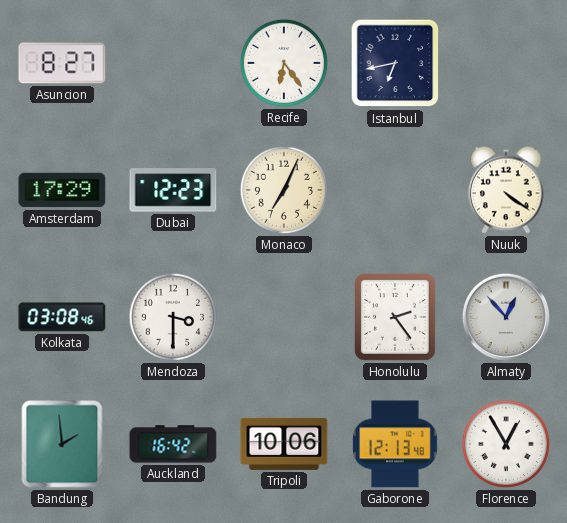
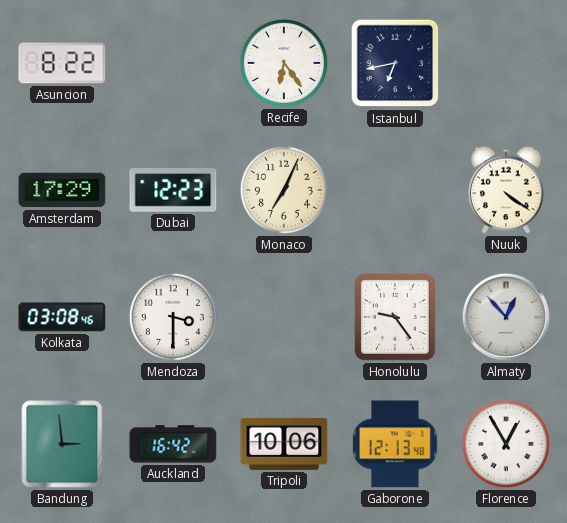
Asuncion: 8:27 -> 8:22
Honolulu: 2:24 -> 9:24
Bandung: 1:59 -> 2:59
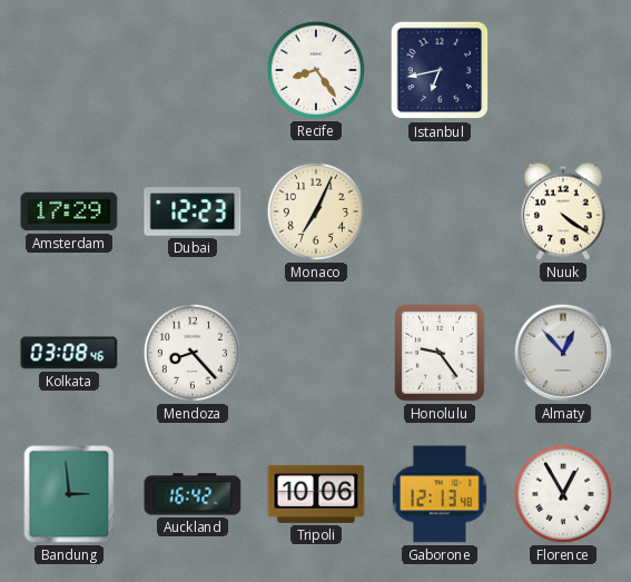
Asuncion: 8:22 -> none
Recife: 6:24 -> 8:24
Mendoza: 3:30 -> 8:23
